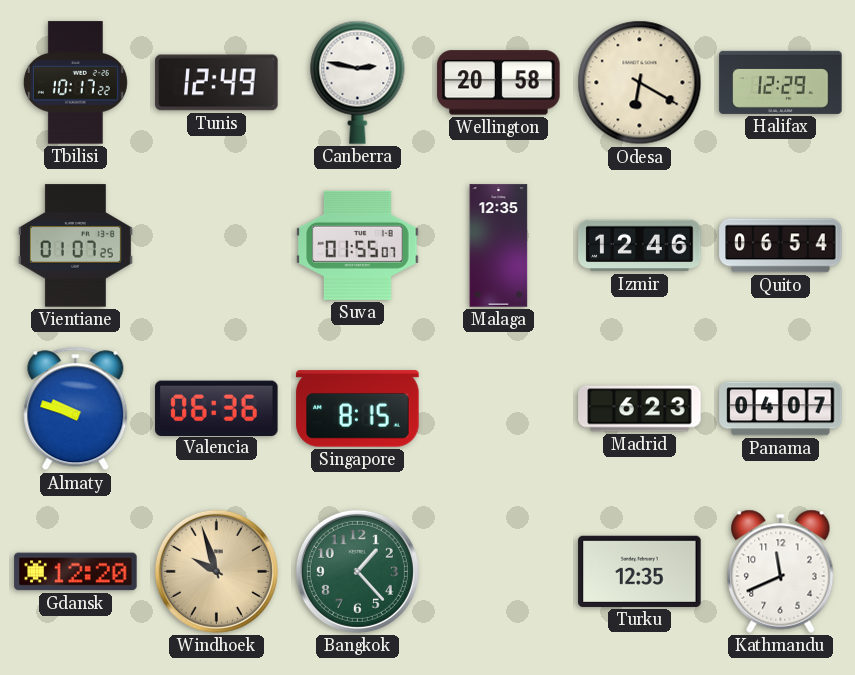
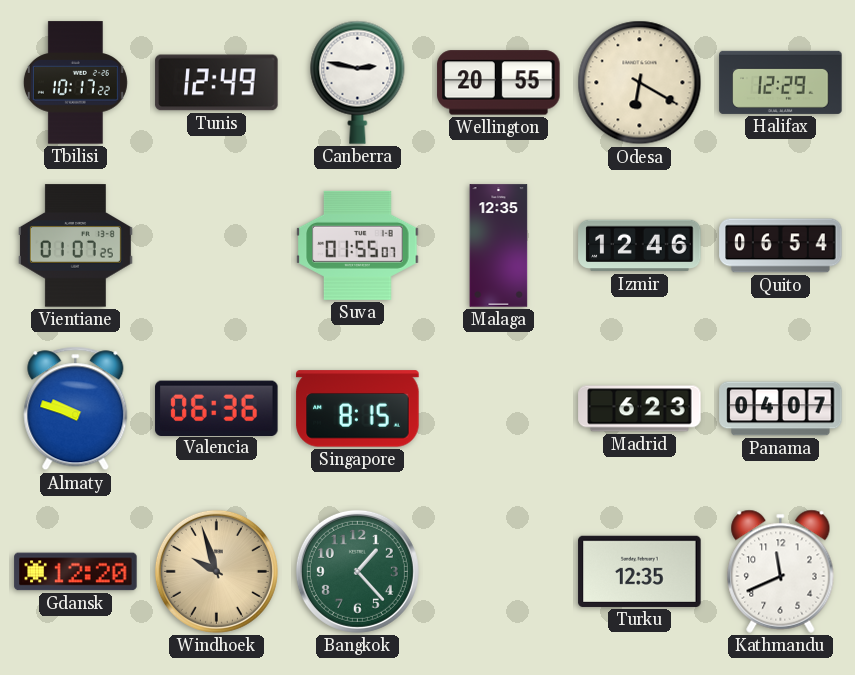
Wellington: 20:58 -> 20:55
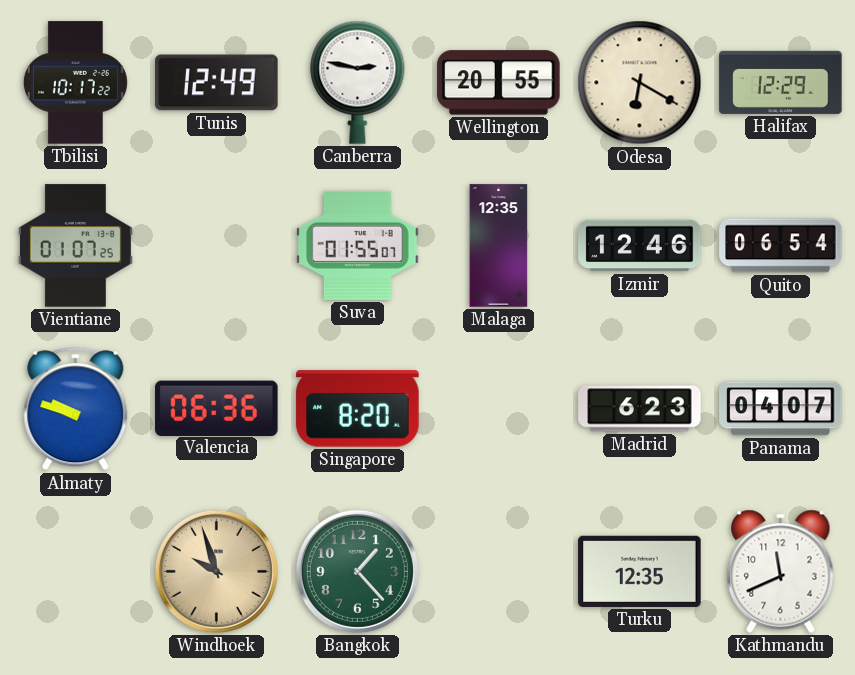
Singapore: 8:15 -> 8:20
Gdansk: 12:20 -> none
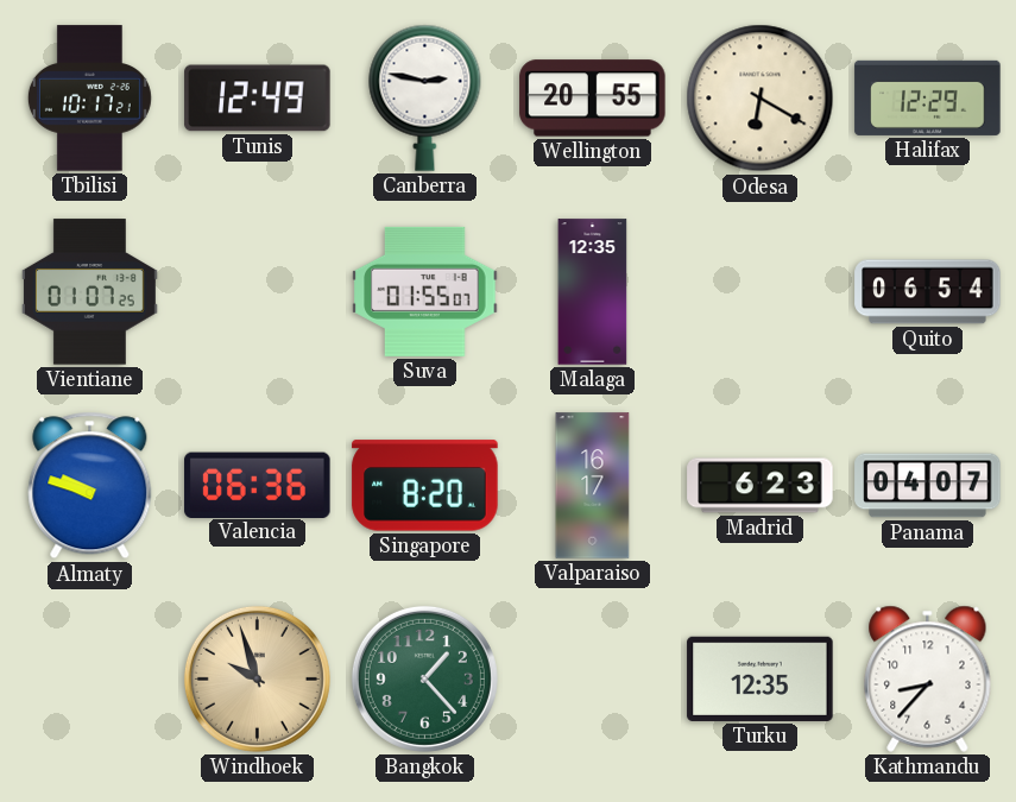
Tbilisi: 10:17:22 -> 10:17:21
Izmir: 12:46 -> none
Valparaiso: none -> 16:17
Kathmandu: 11:41 -> 8:37
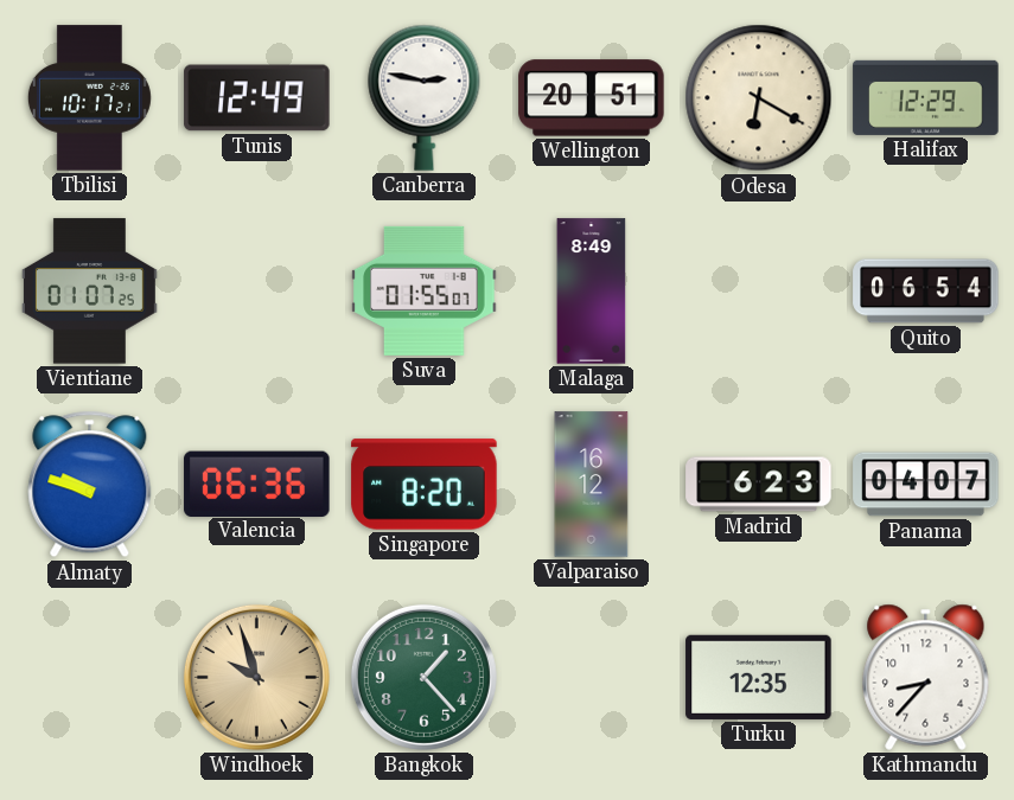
Wellington: 20:55 -> 20:51
Malaga: 12:35 -> 8:49
Valparaiso: 16:17 -> 16:12
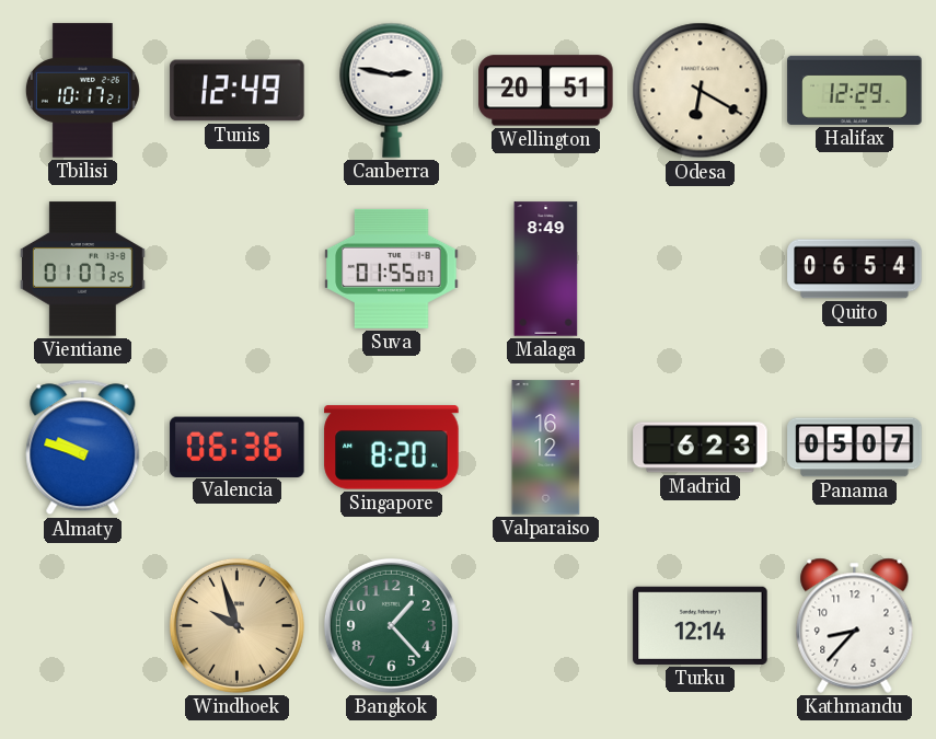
Panama: 04:07 -> 05:07
Turku: 12:35 -> 12:14
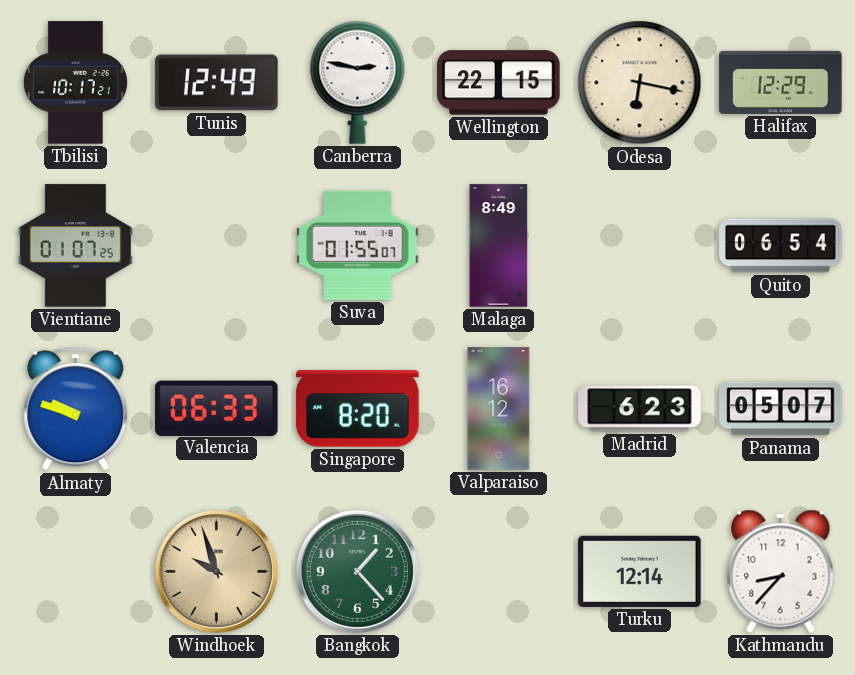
Wellington: 20:51 -> 22:15
Odesa: 6:20 -> 6:17
Valencia: 06:36 -> 06:33
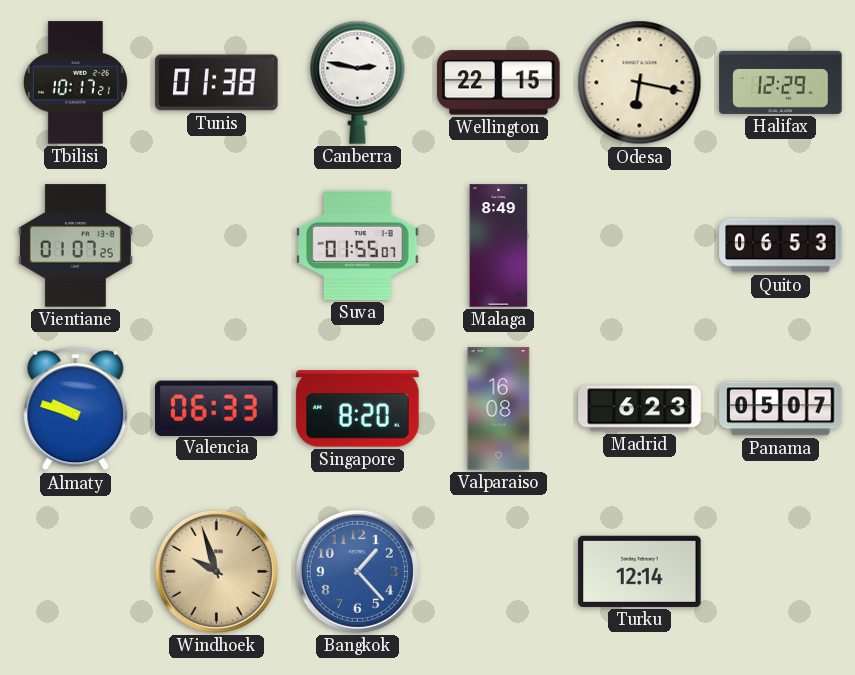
Tunis: 12:49 -> 01:38
Quito: 06:54 -> 06:53
Valparaiso: 16:12 -> 16:08
Bangkok dial: green -> blue
Kathmandu: 8:37 -> none
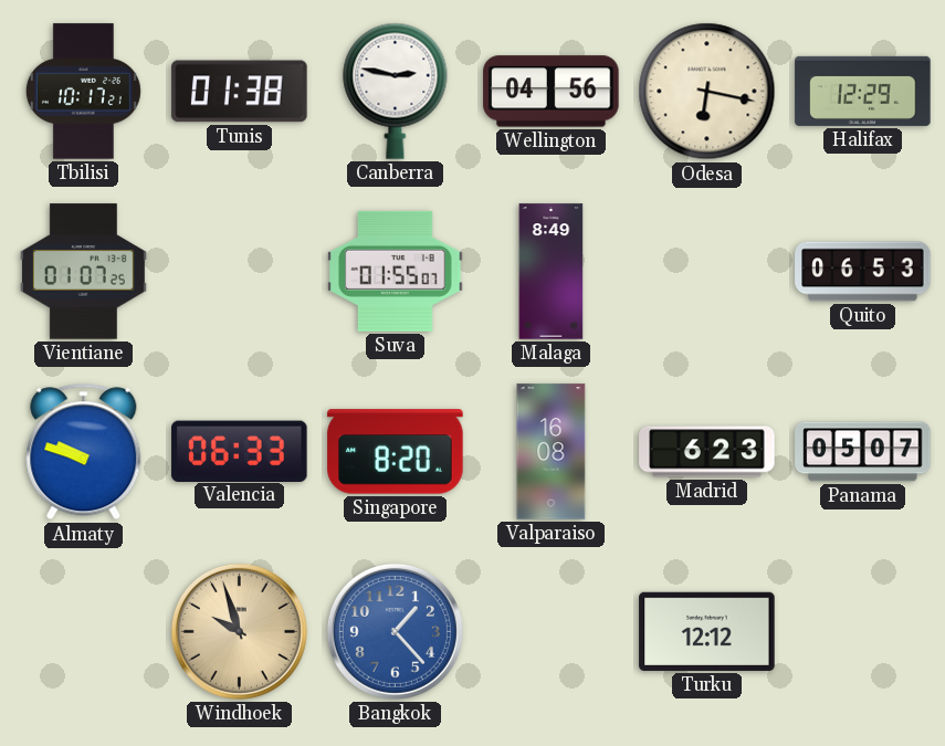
Wellington: 22:15 -> 04:56
Turku: 12:14 -> 12:12
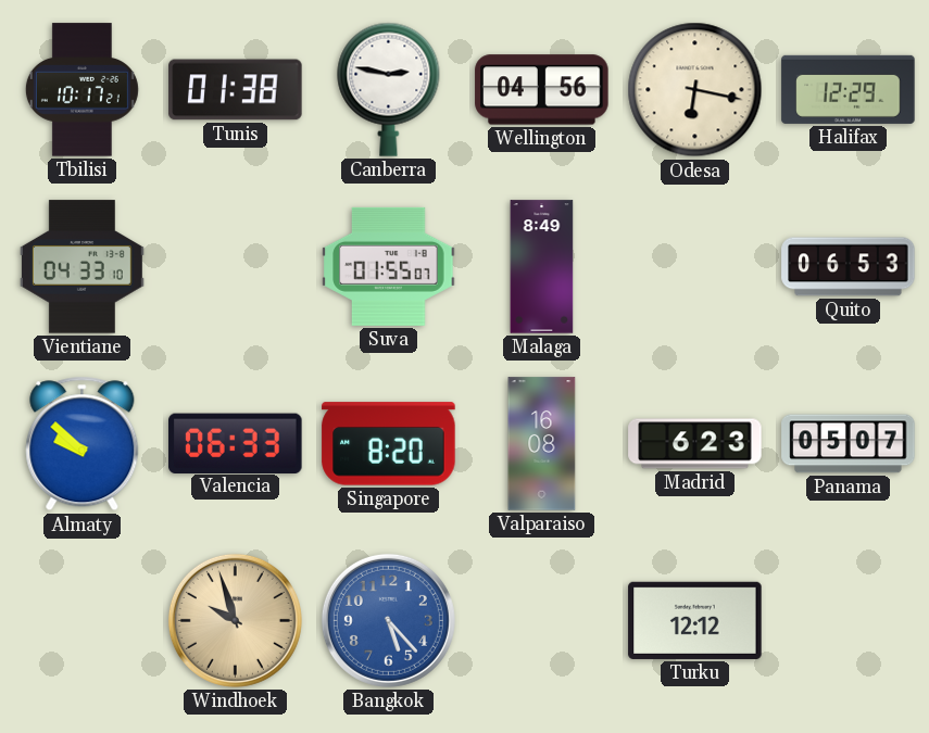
Vientiane: 01:07 -> 04:33
Almaty: 9:48 -> 9:52
Bangkok: 1:23 -> 5:23
